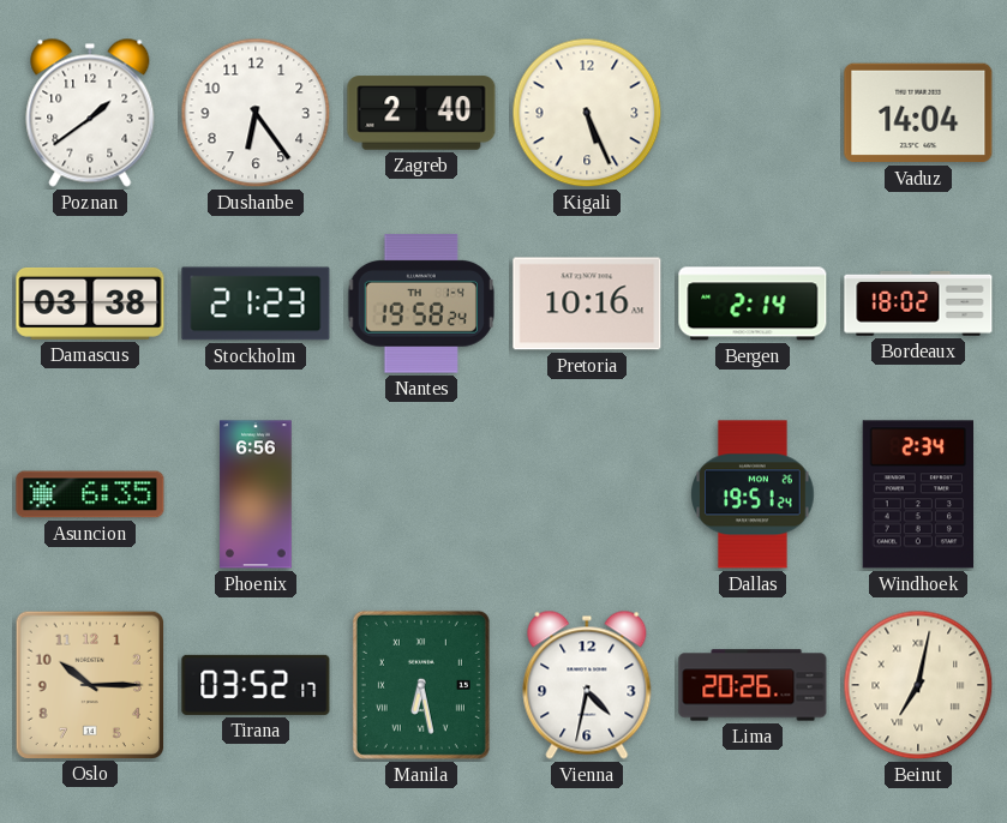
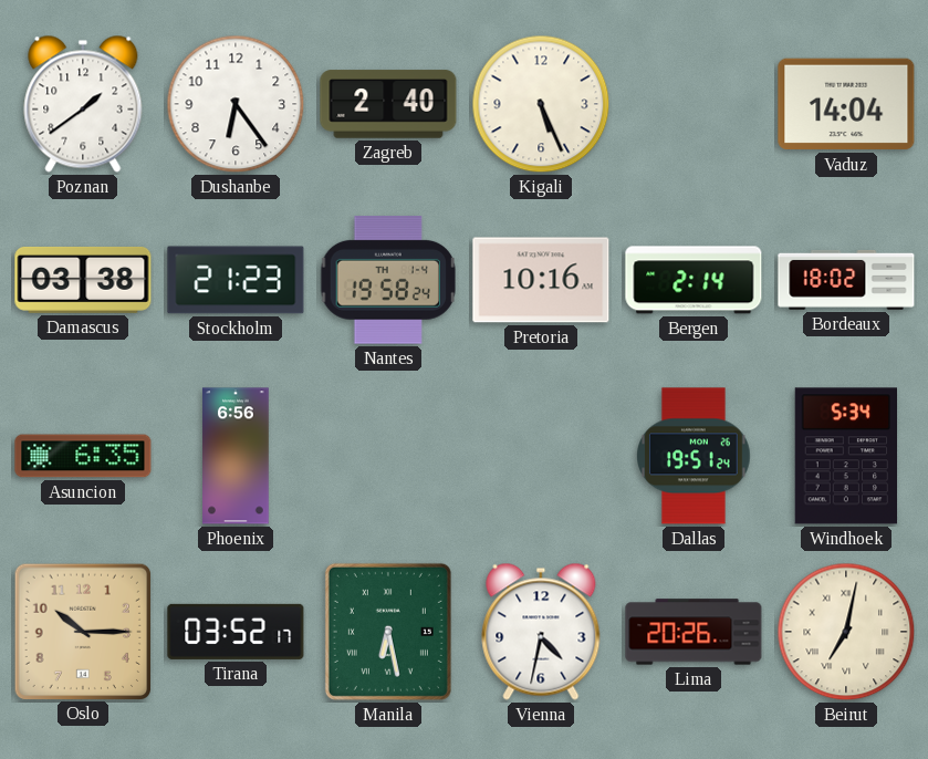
Windhoek: 2:34 -> 5:34
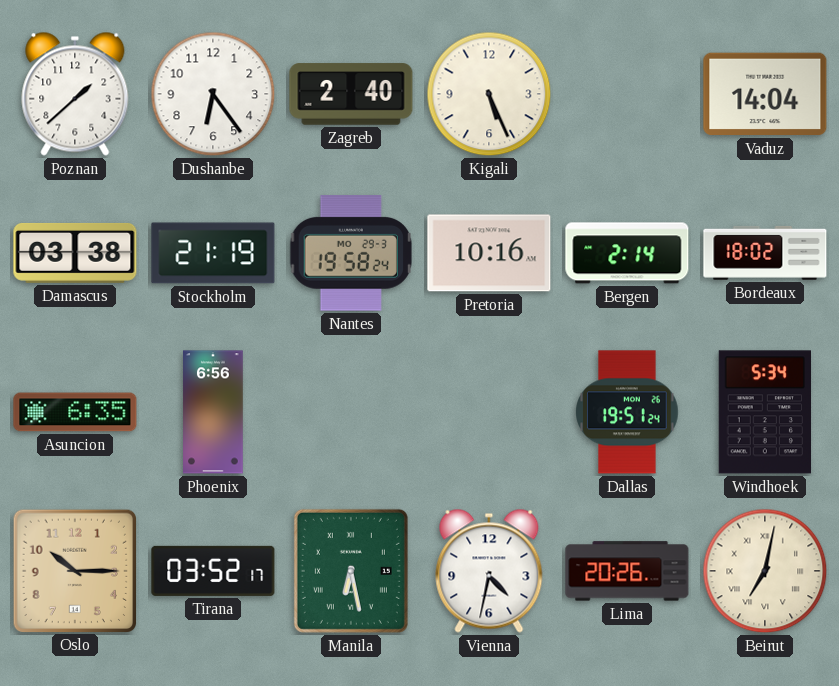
Poznan: 1:39 -> 1:38
Stockholm: 21:23 -> 21:19
Nantes date: TH 1-4 -> MO 29-3
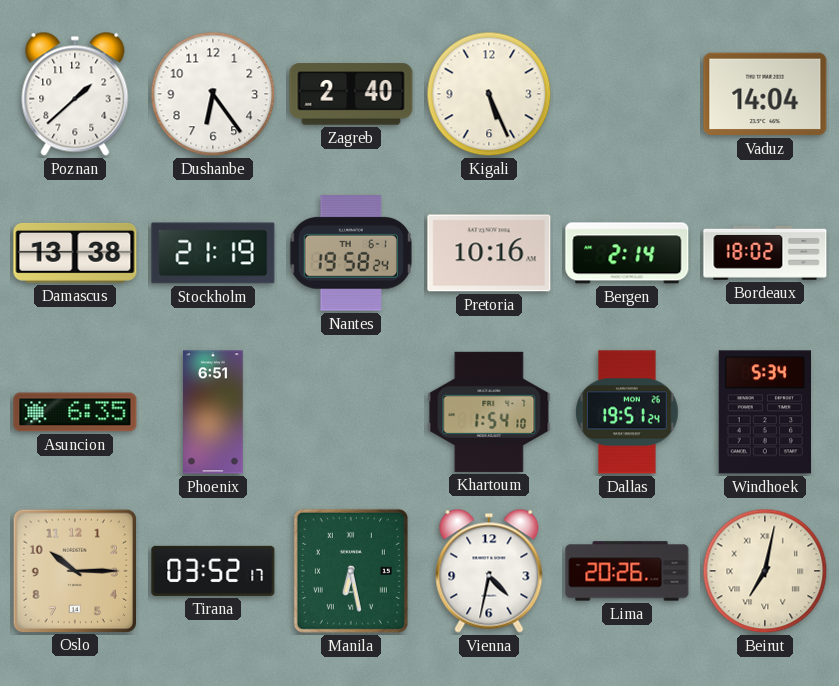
Damascus: 03:38 -> 13:38
Nantes date: MO 29-3 -> TH 6-1
Phoenix: 6:56 -> 6:51
Khartoum: none -> 1:54
